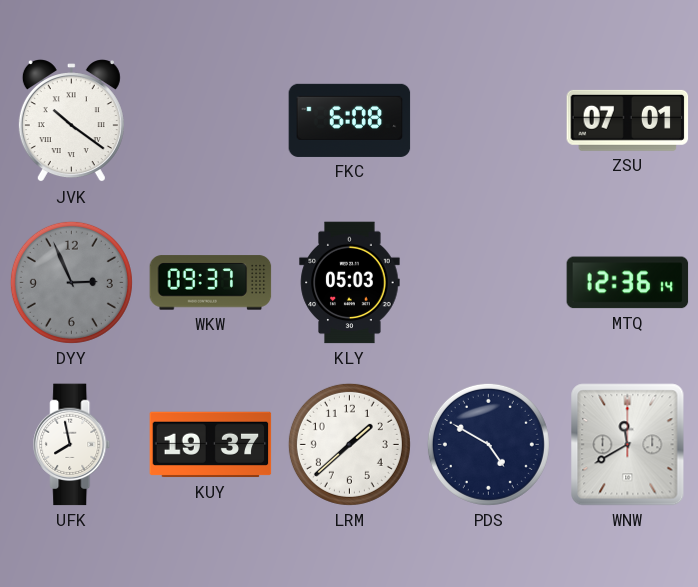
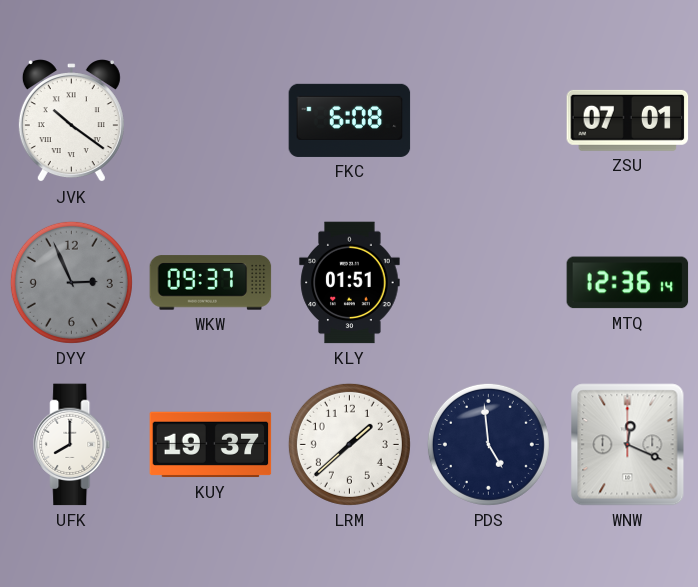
KLY: 05:03 -> 01:51
UFK: 7:58 -> 8:00
PDS: 4:50 -> 4:59
WNW: 11:40 -> 12:19
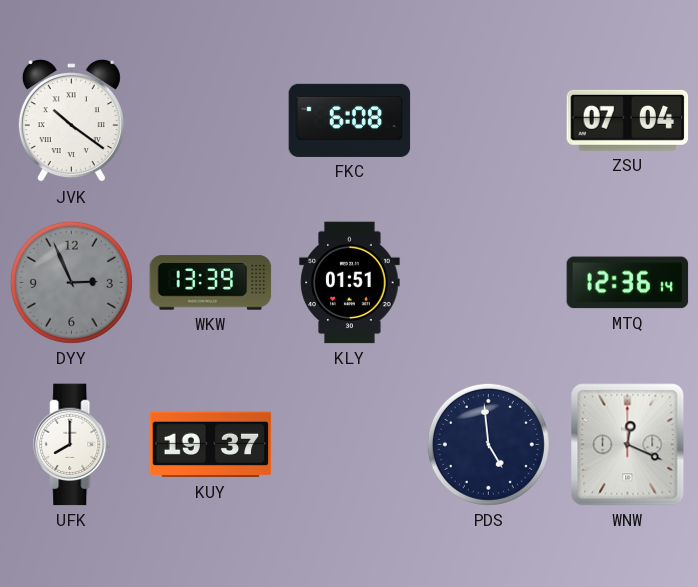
ZSU: 07:01 -> 07:04
WKW: 09:37 -> 13:39
LRM: 1:38 -> none
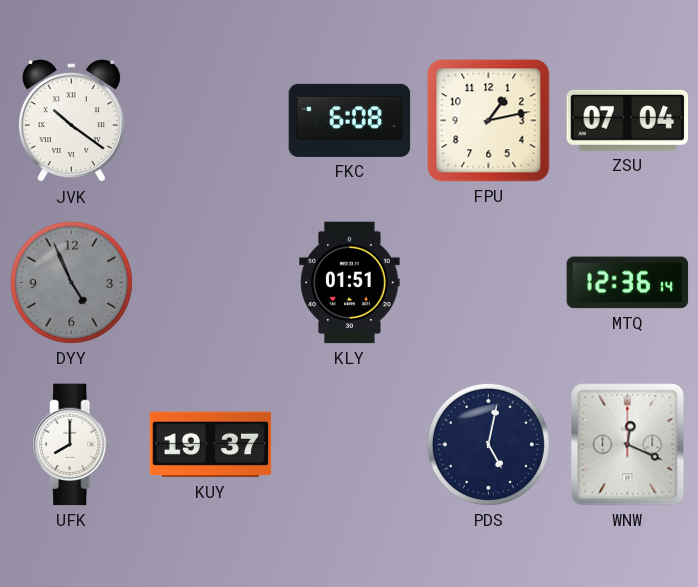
FPU: none -> 1:13
DYY: 2:56 -> 4:56
WKW: 13:39 -> none
PDS: 4:59 -> 5:02
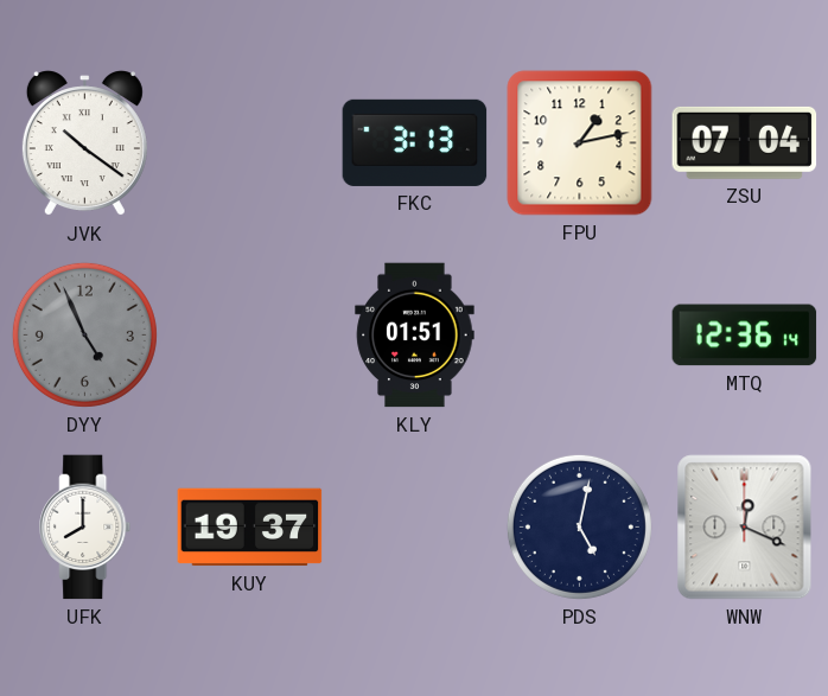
FKC: 6:08 -> 3:13
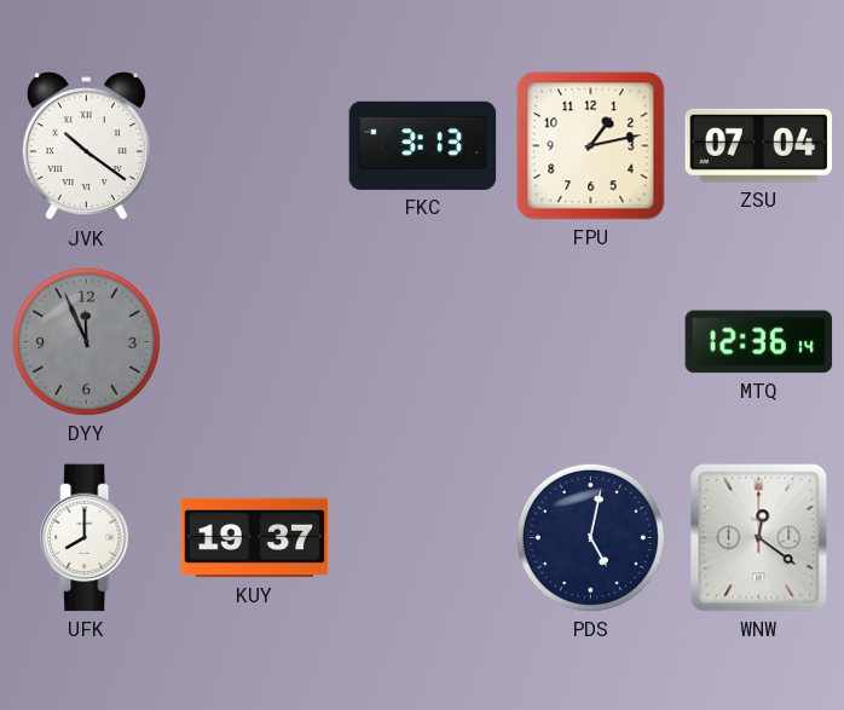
DYY: 4:56 -> 11:56
KLY: 01:51 -> none
WNW: 12:19 -> 12:21
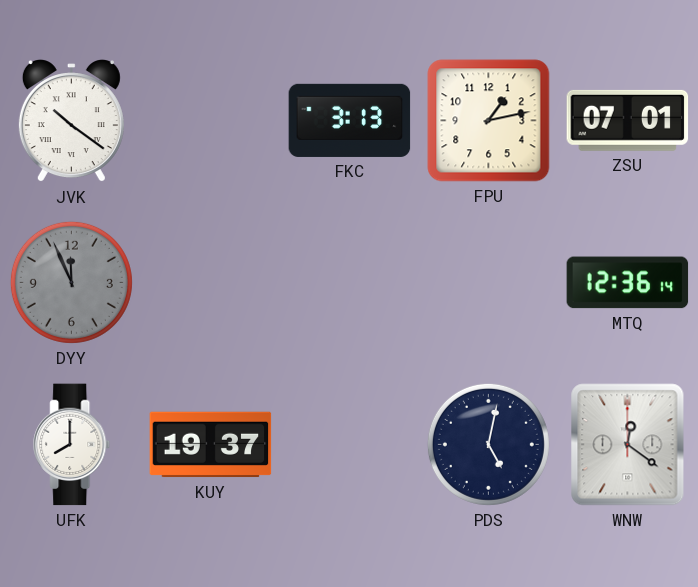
ZSU: 07:04 -> 07:01
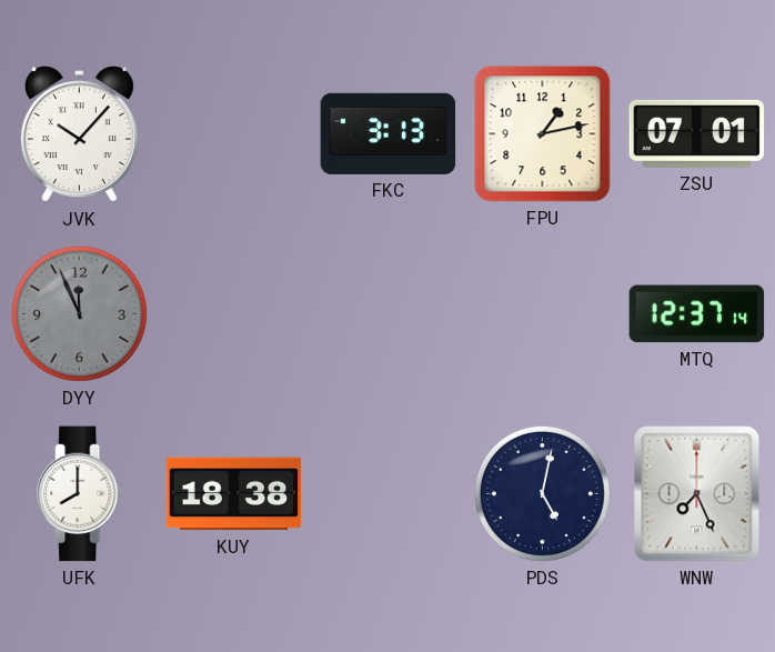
JVK: 10:21 -> 10:07
MTQ: 12:36 -> 12:37
KUY: 19:37 -> 18:38
WNW: 12:21 -> 7:26
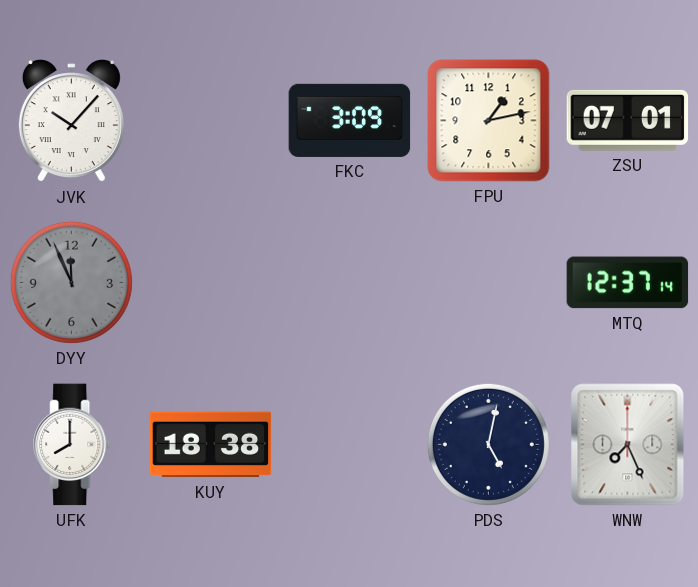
FKC: 3:13 -> 3:09
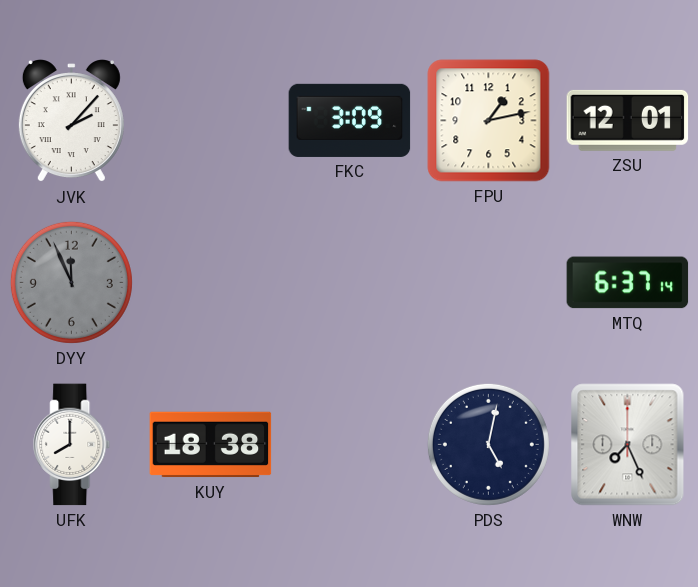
JVK: 10:07 -> 2:07
ZSU: 07:01 -> 12:01
MTQ: 12:37 -> 6:37
